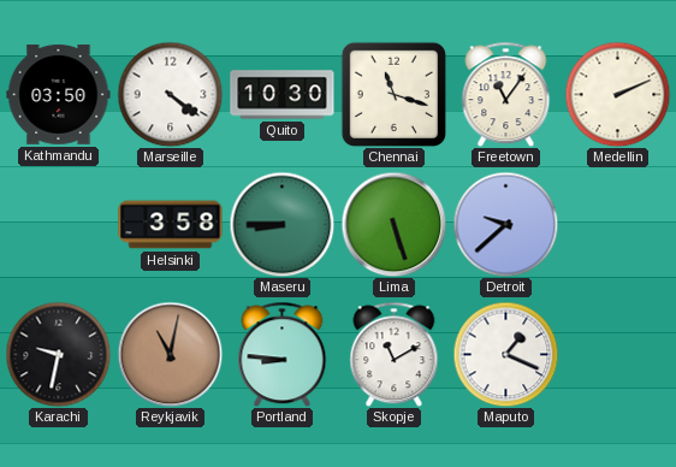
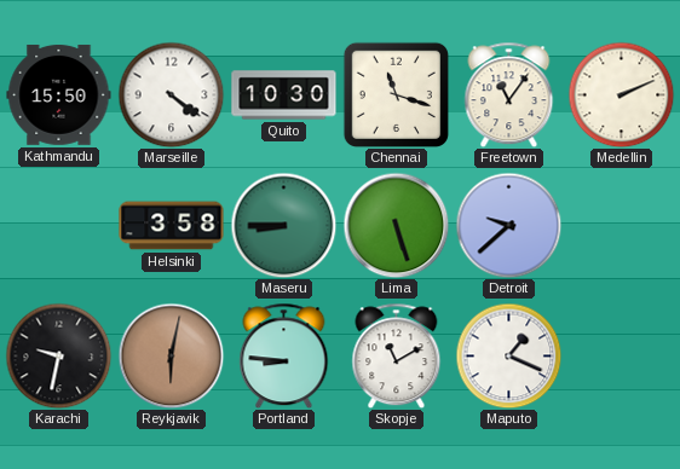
Kathmandu: 03:50 -> 15:50
Reykjavik: 11:02 -> 6:02
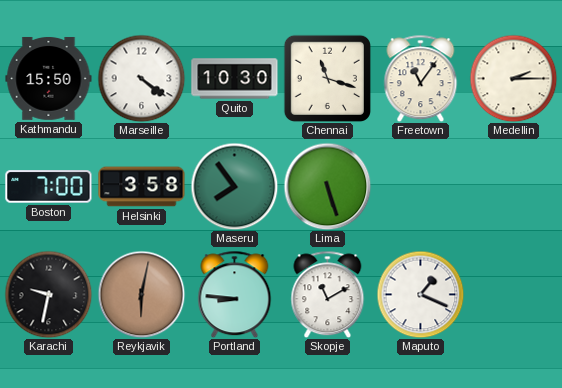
Medellin: 2:11 -> 2:15
Boston: none -> 7:00
Maseru: 8:45 -> 7:54
Detroit: 9:38 -> none
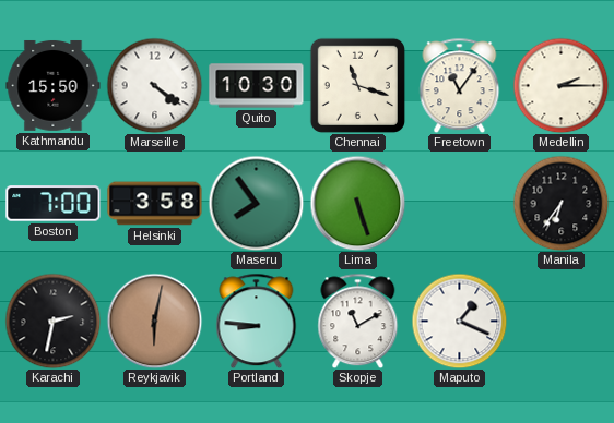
Manila: none -> 6:36
Karachi: 9:32 -> 2:32
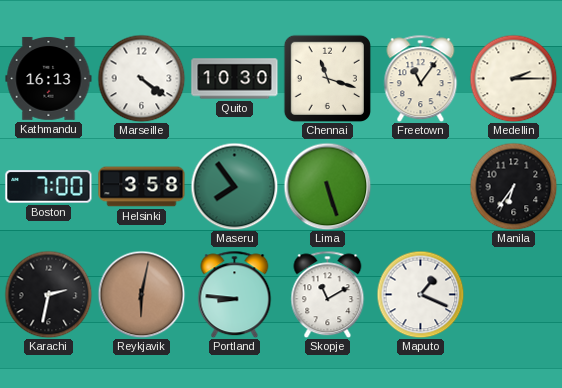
Kathmandu: 15:50 -> 16:13
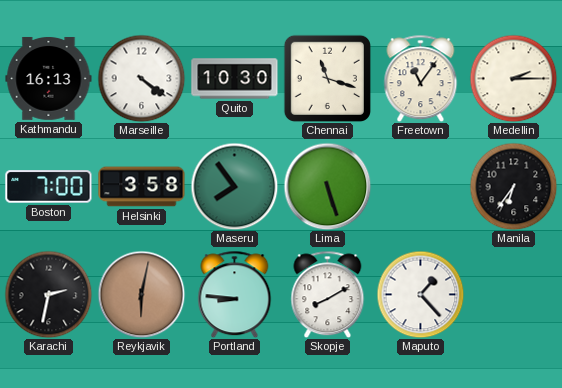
Skopje: 11:10 -> 8:10
Maputo: 1:19 -> 1:23
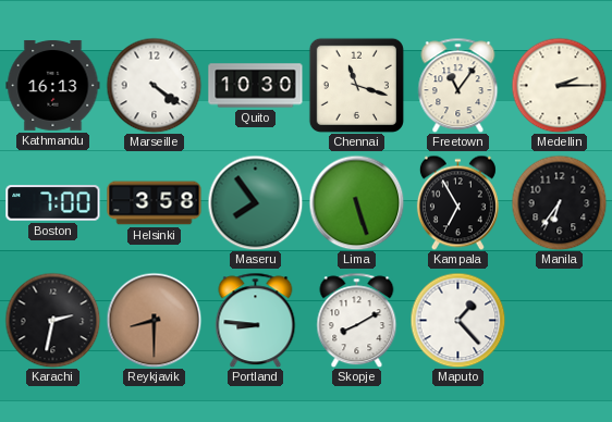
Kampala: none -> 6:55
Reykjavik: 6:02 -> 8:30
